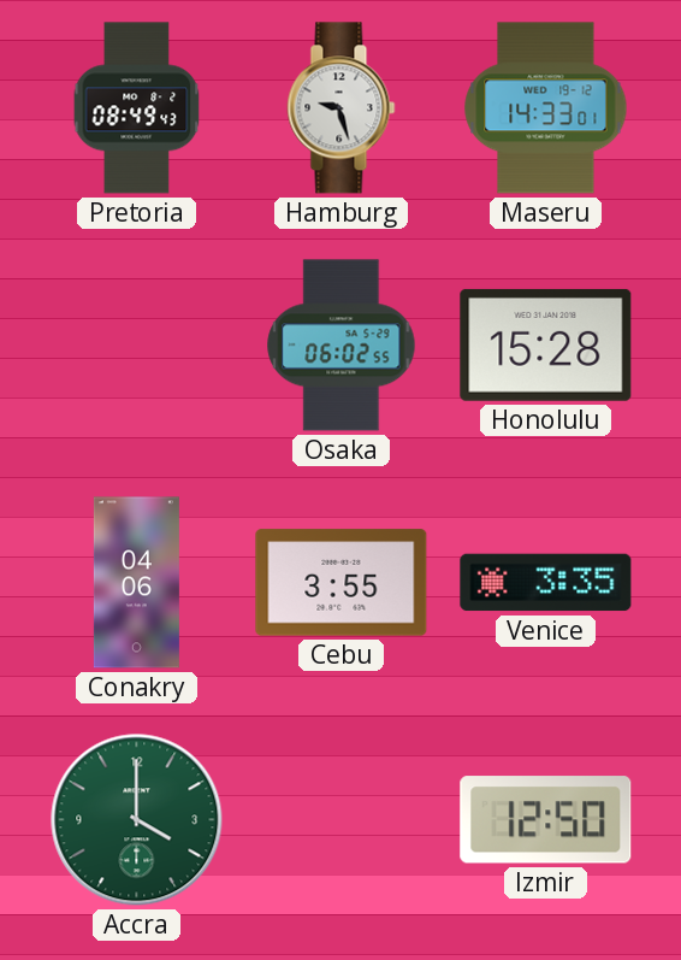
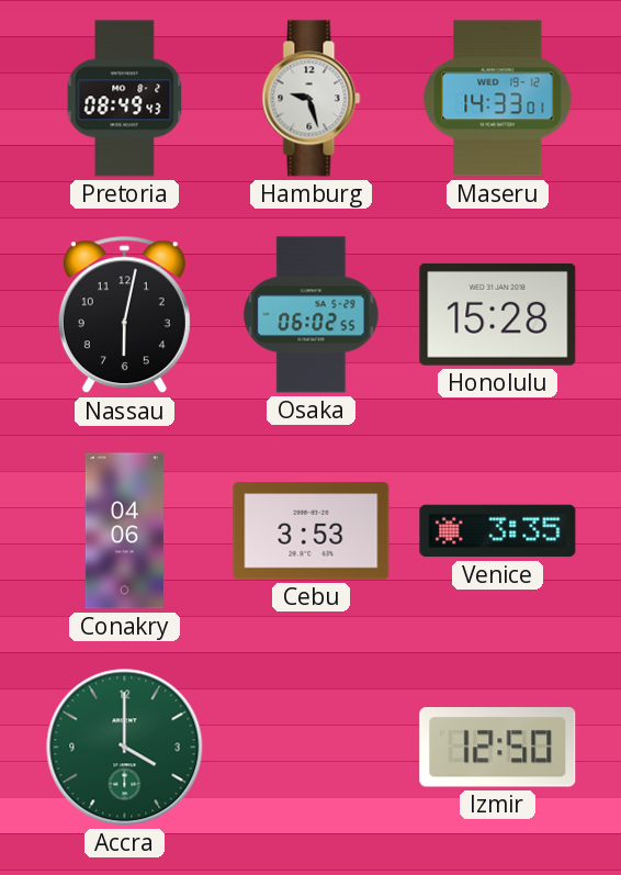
Nassau: none -> 6:02
Cebu: 3:55 -> 3:53
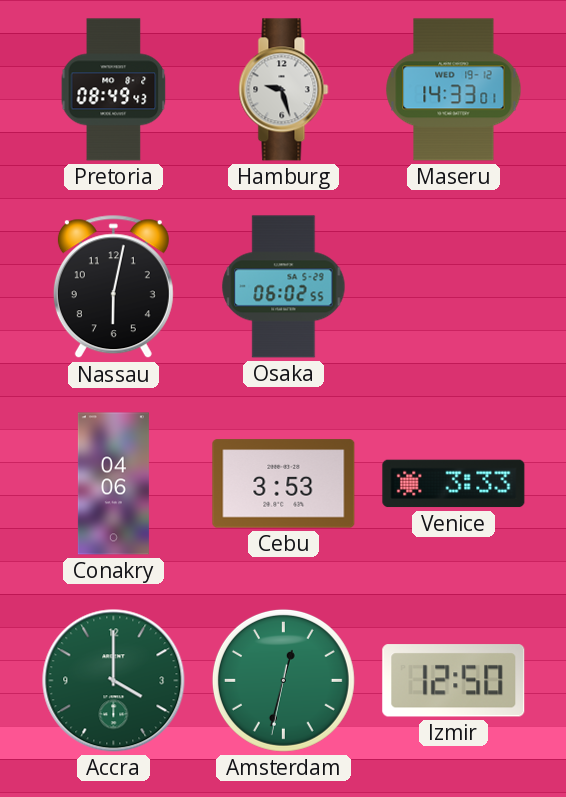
Honolulu: 15:28 -> none
Venice: 3:35 -> 3:33
Amsterdam: none -> 12:32
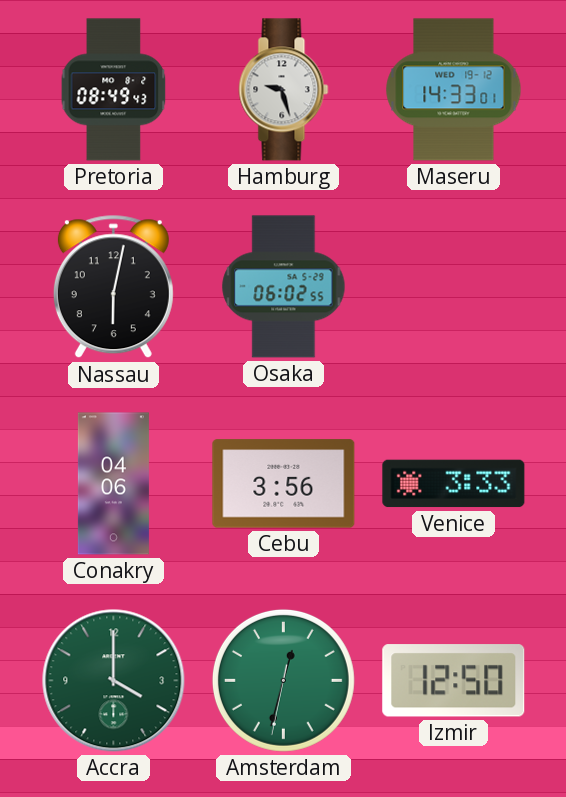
Cebu: 3:53 -> 3:56
